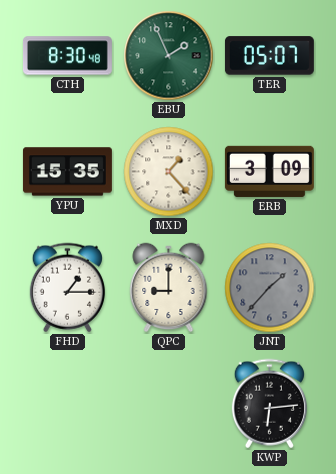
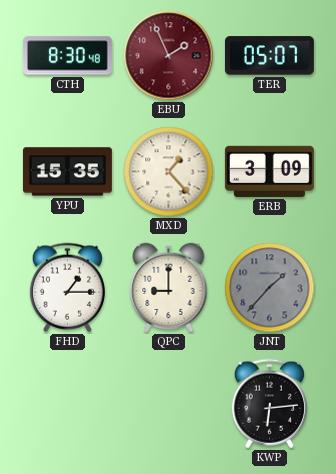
EBU dial: green -> burgundy
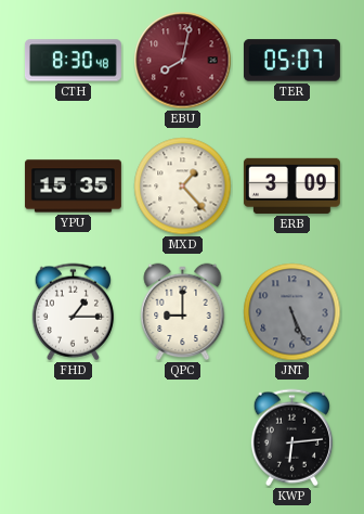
EBU: 1:56 -> 8:02
JNT: 1:37 -> 5:26
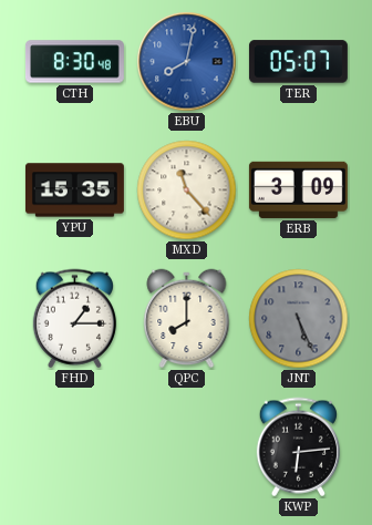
EBU dial: burgundy -> blue
MXD: 1:23 -> 11:23
QPC: 9:00 -> 8:00
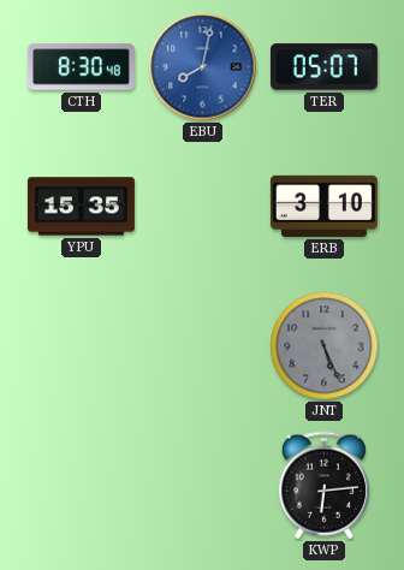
MXD: 11:23 -> none
ERB: 3:09 -> 3:10
FHD: 1:15 -> none
QPC: 8:00 -> none
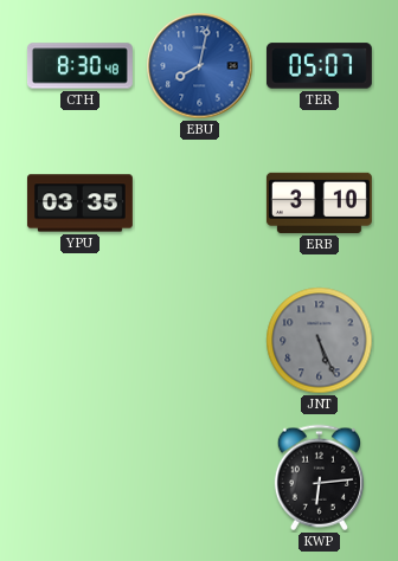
YPU: 15:35 -> 03:35
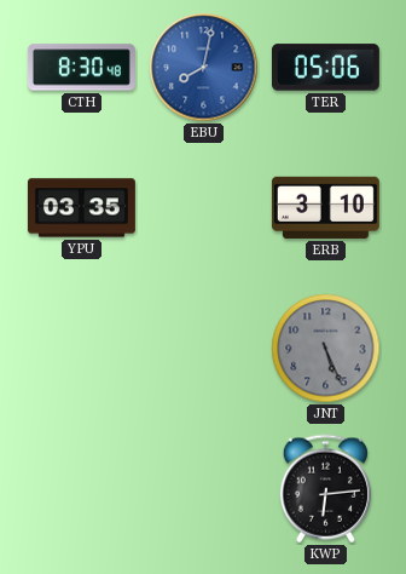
TER: 05:07 -> 05:06
